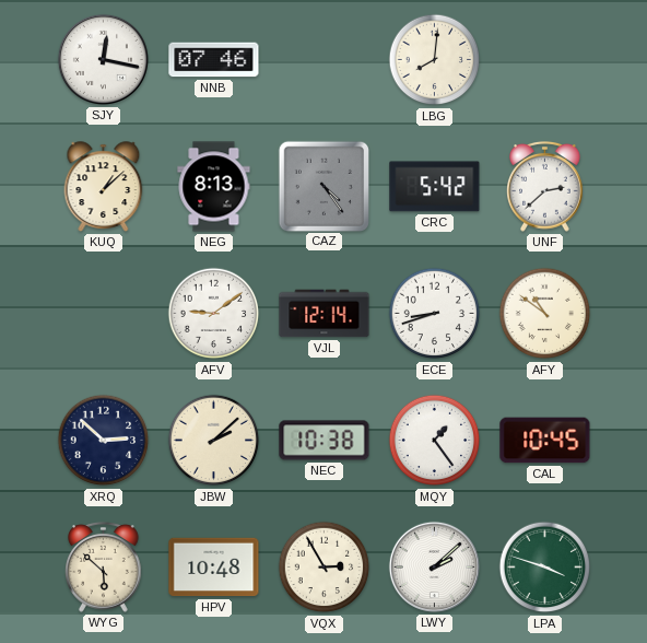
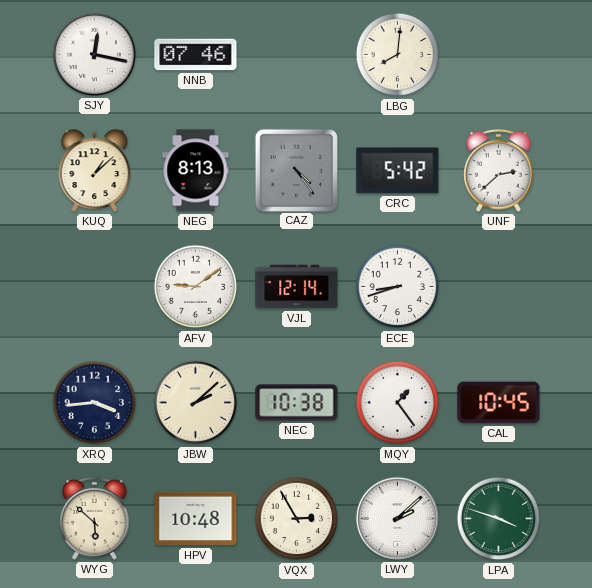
AFY: 10:51 -> none
XRQ: 2:52 -> 3:44
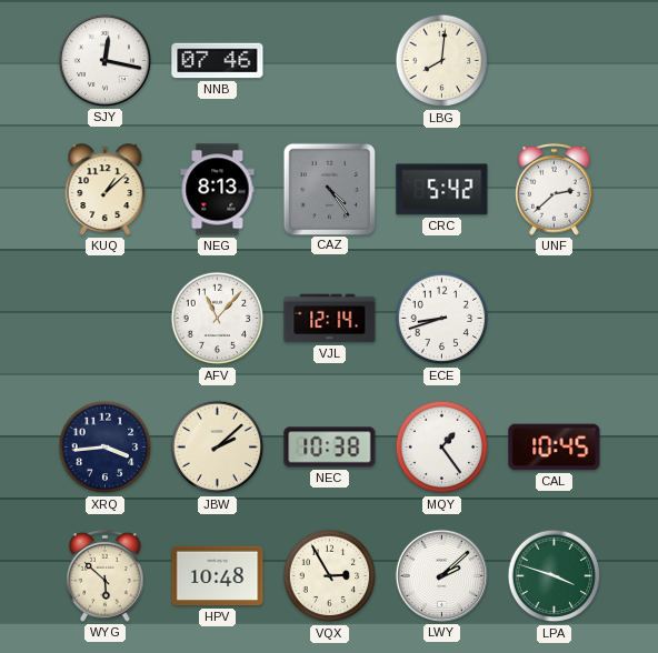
AFV: 9:09 -> 11:07
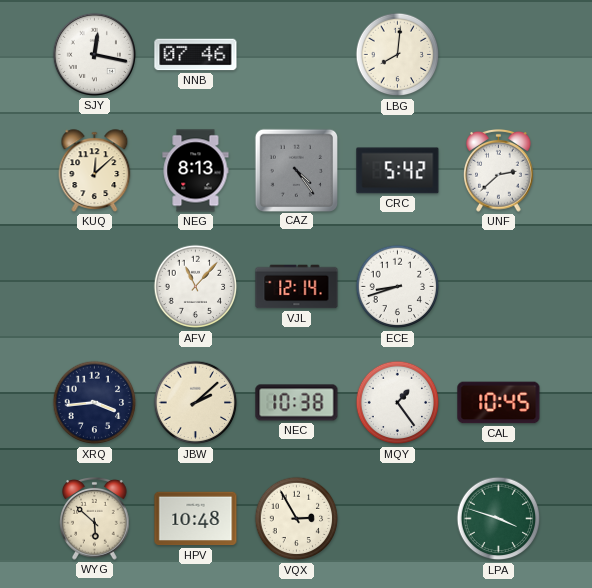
KUQ: 1:08 -> 12:08
LWY: 2:08 -> none
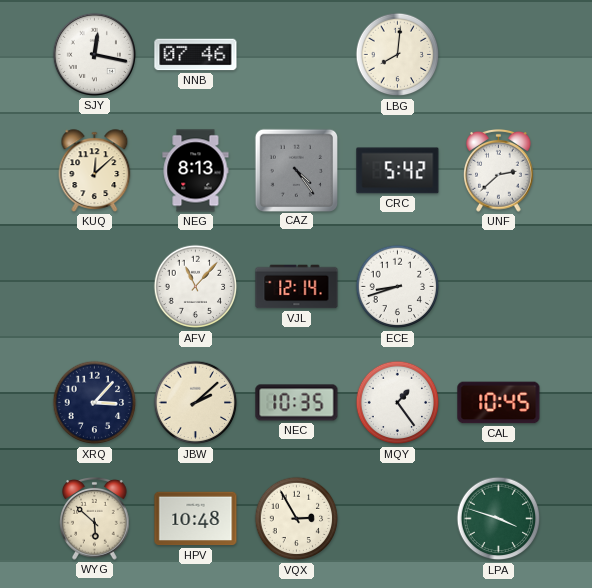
XRQ: 3:44 -> 3:07
NEC: 10:38 -> 10:35
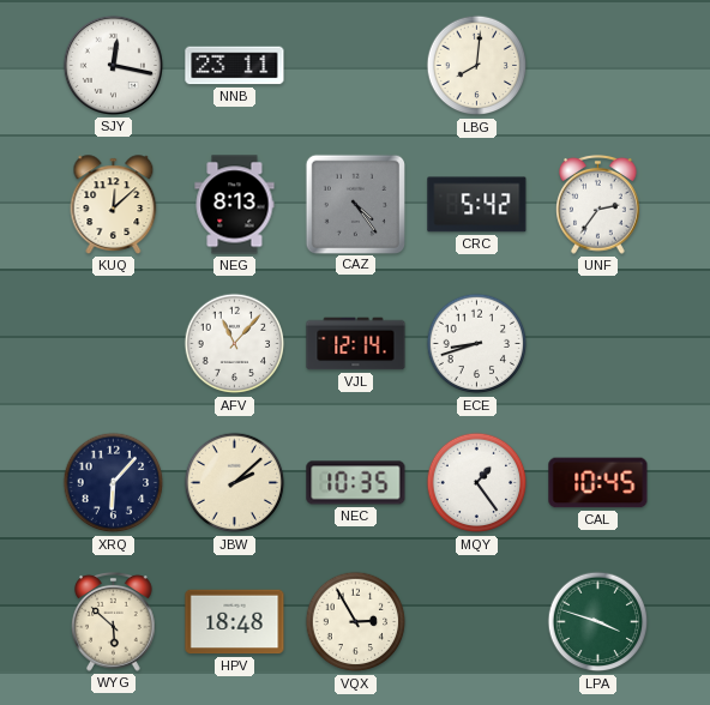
NNB: 07:46 -> 23:11
UNF: 2:38 -> 2:36
XRQ: 3:07 -> 6:07
HPV: 10:48 -> 18:48
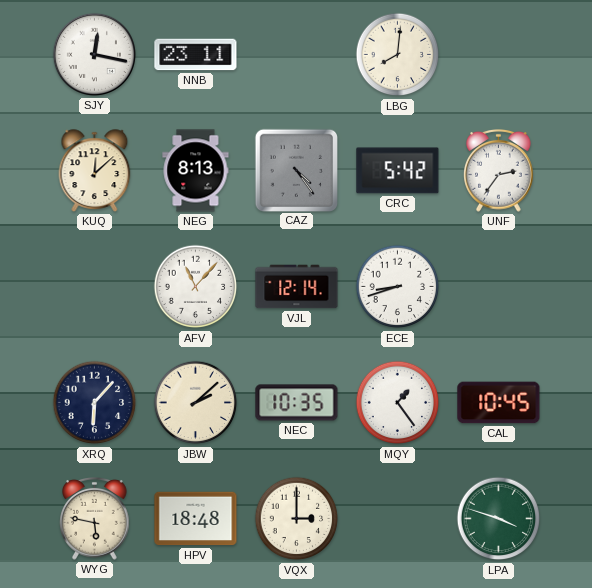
WYG: 5:52 -> 5:47
VQX: 2:55 -> 3:00
